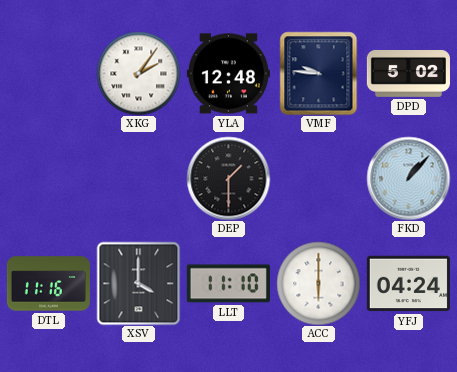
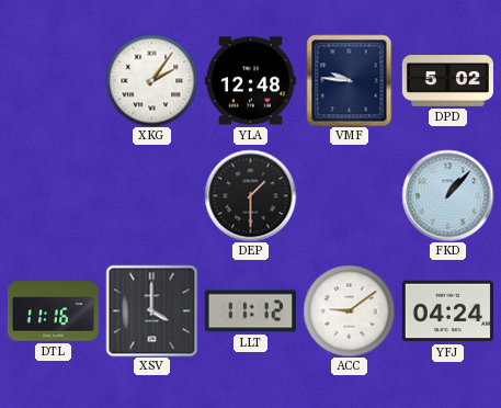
LLT: 11:10 -> 11:12
ACC: 6:00 -> 9:09
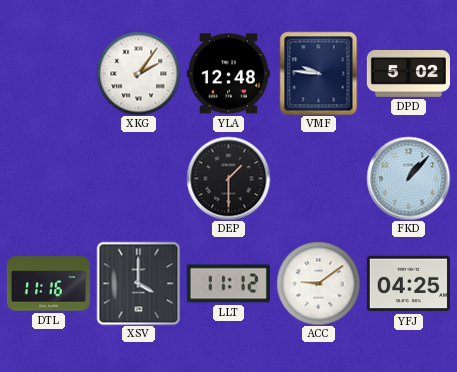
YFJ: 04:24 -> 04:25
